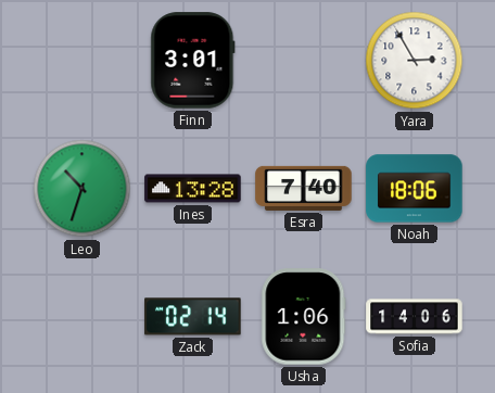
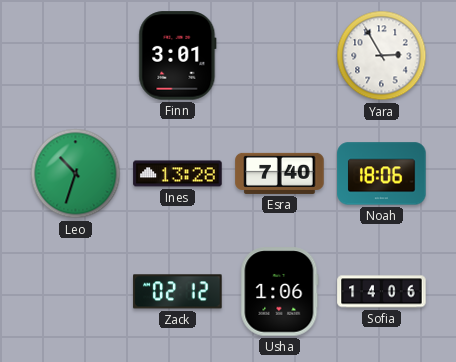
Zack: 02:14 -> 02:12
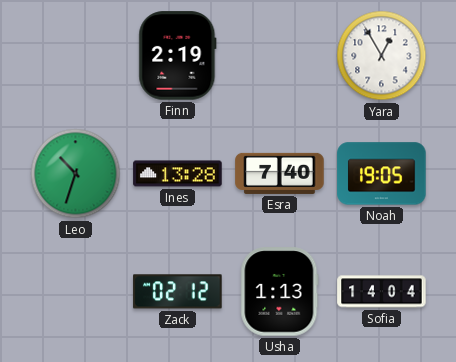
Finn: 3:01 -> 2:19
Yara: 2:55 -> 12:55
Noah: 18:06 -> 19:05
Usha: 1:06 -> 1:13
Sofia: 14:06 -> 14:04
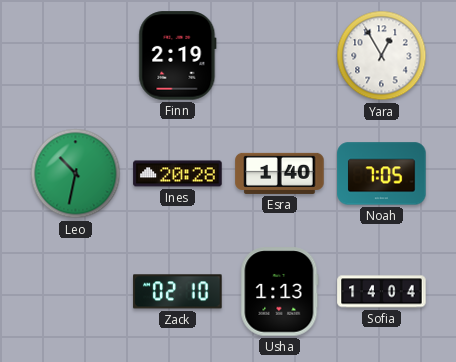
Leo: 10:33 -> 10:32
Ines: 13:28 -> 20:28
Esra: 7:40 -> 1:40
Noah: 19:05 -> 7:05
Zack: 02:12 -> 02:10
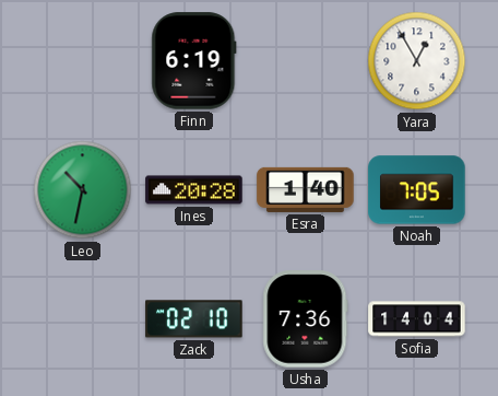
Finn: 2:19 -> 6:19
Usha: 1:13 -> 7:36
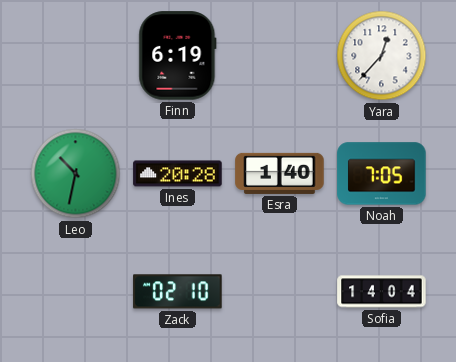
Yara: 12:55 -> 12:37
Usha: 7:36 -> none
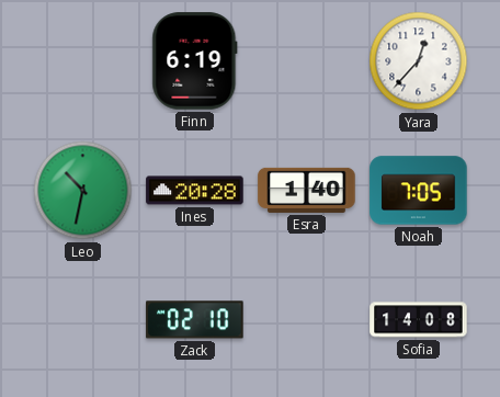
Sofia: 14:04 -> 14:08
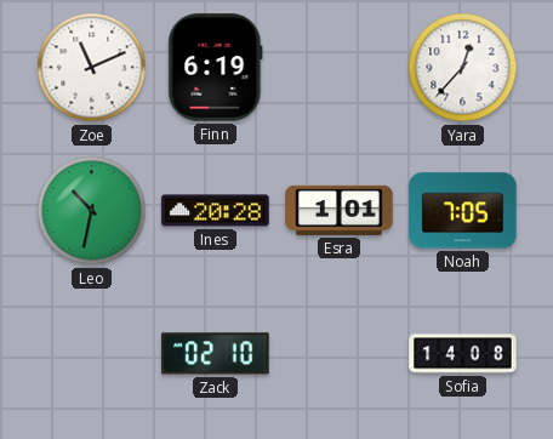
Zoe: none -> 11:11
Esra: 1:40 -> 1:01
